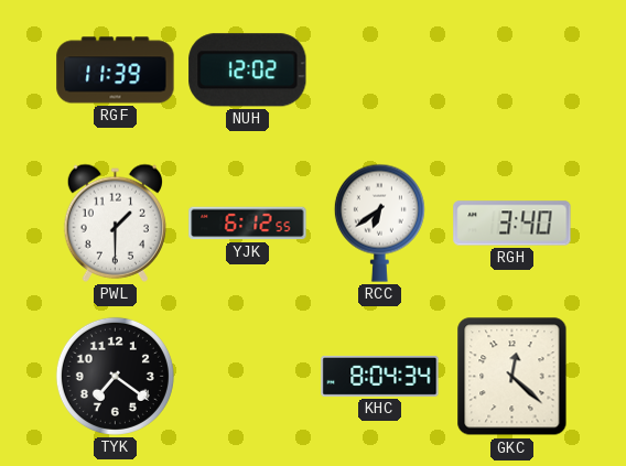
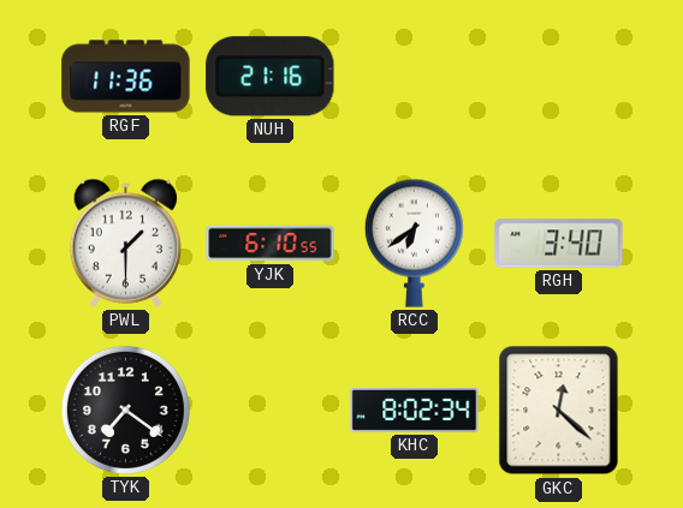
RGF: 11:39 -> 11:36
NUH: 12:02 -> 21:16
YJK: 6:12 -> 6:10
KHC: 8:04 -> 8:02
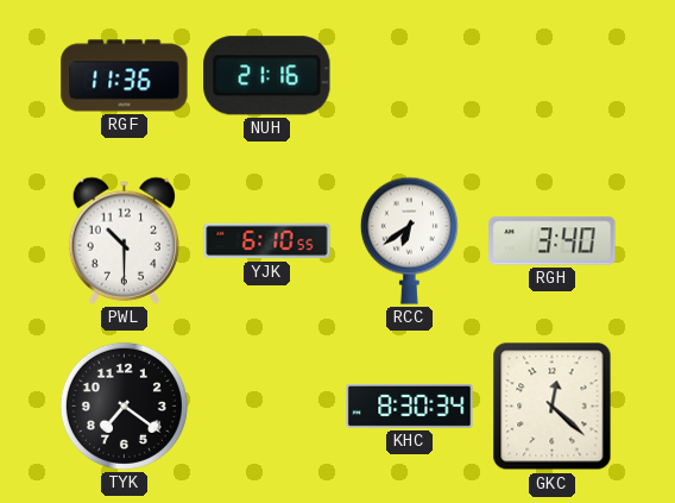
PWL: 1:30 -> 10:30
KHC: 8:02 -> 8:30
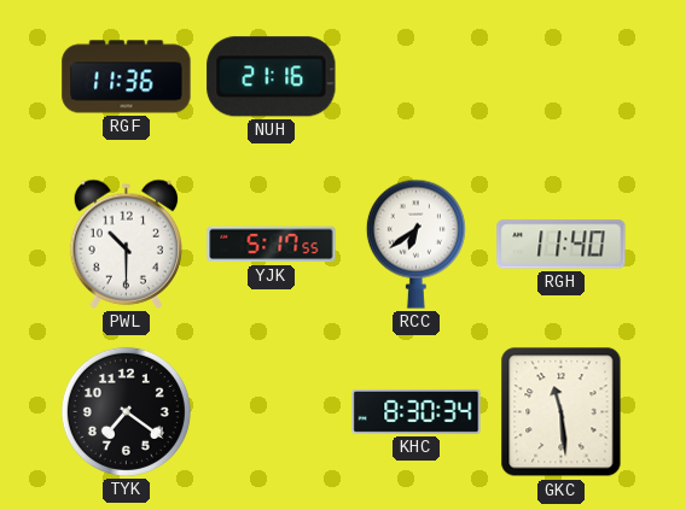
YJK: 6:10 -> 5:17
RGH: 3:40 -> 11:40
GKC: 12:22 -> 11:29
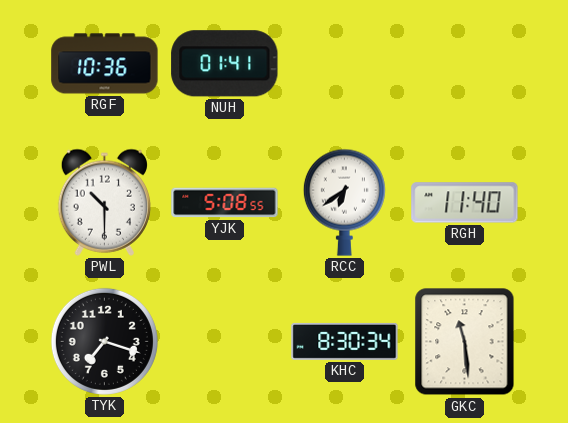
RGF: 11:36 -> 10:36
NUH: 21:16 -> 01:41
YJK: 5:17 -> 5:08
TYK: 7:21 -> 7:18
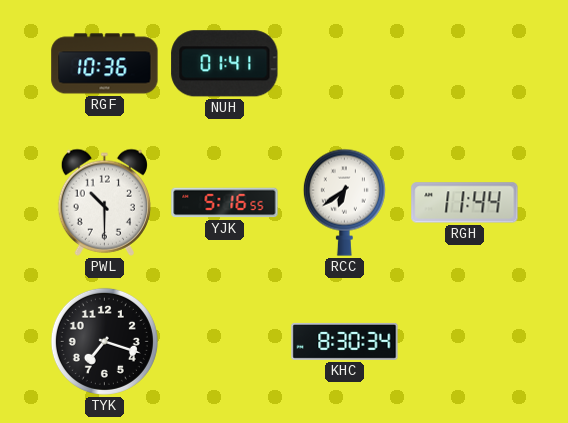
YJK: 5:08 -> 5:16
RGH: 11:40 -> 11:44
GKC: 11:29 -> none
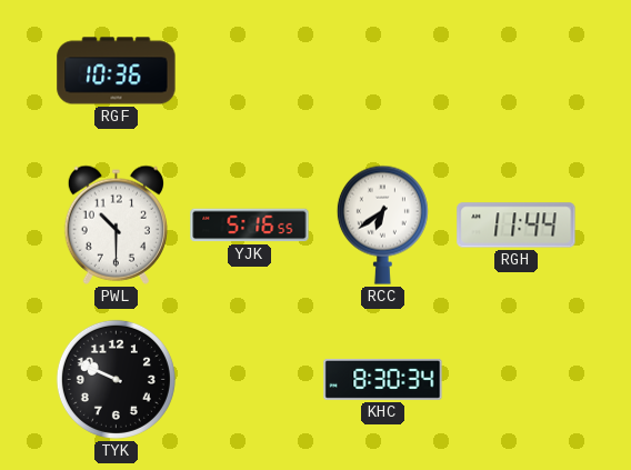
NUH: 01:41 -> none
TYK: 7:18 -> 9:49
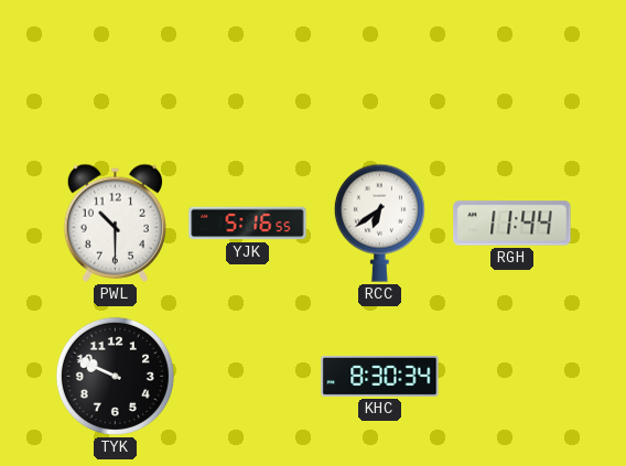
RGF: 10:36 -> none
